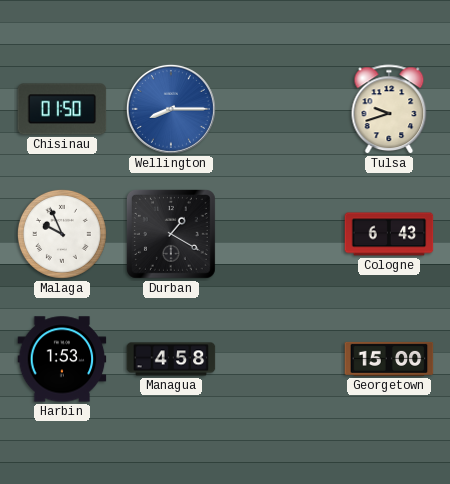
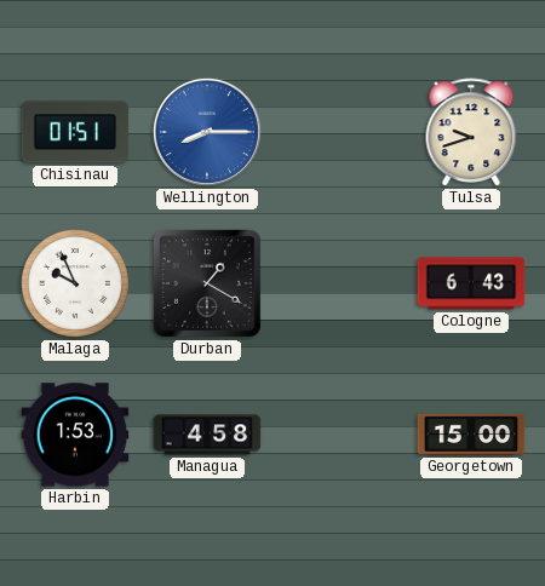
Chisinau: 01:50 -> 01:51
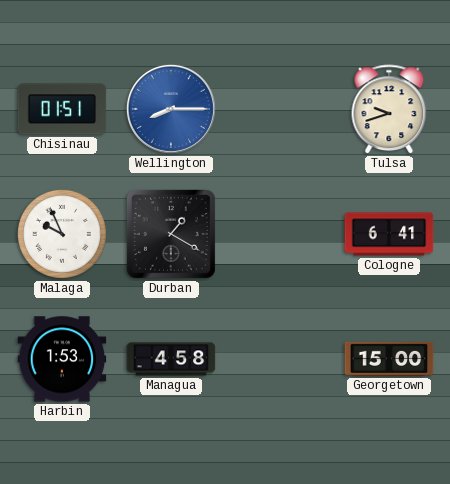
Cologne: 6:43 -> 6:41
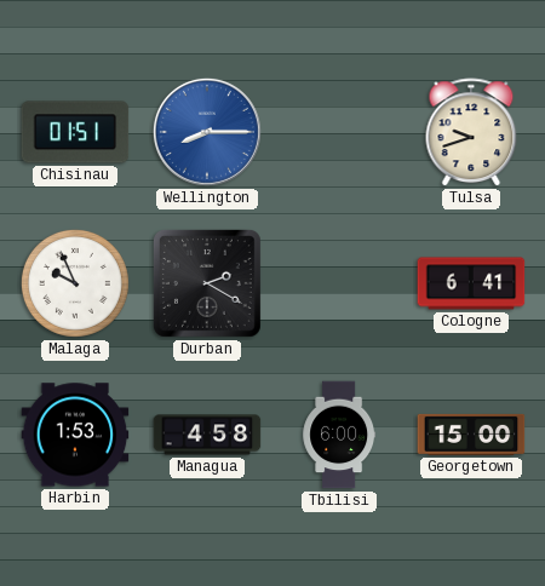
Durban: 1:20 -> 2:20
Tbilisi: none -> 6:00
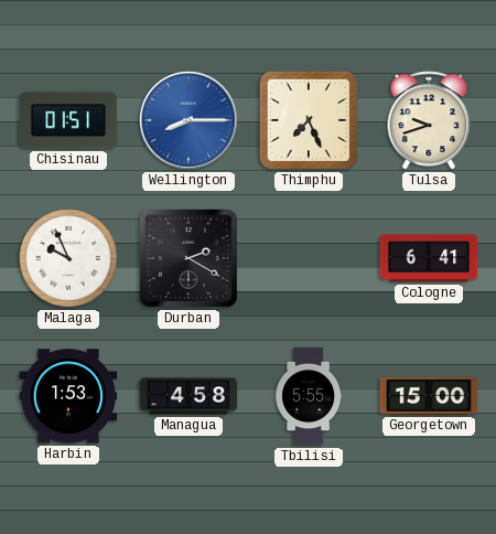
Thimphu: none -> 7:26
Tbilisi: 6:00 -> 5:55
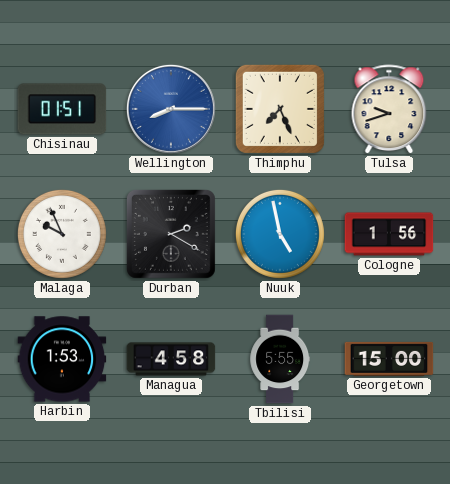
Nuuk: none -> 4:58
Cologne: 6:41 -> 1:56
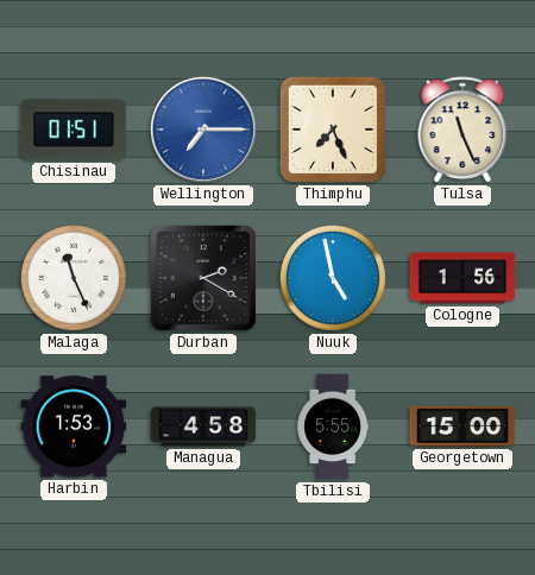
Wellington: 8:15 -> 7:15
Tulsa: 9:42 -> 11:26
Malaga: 9:56 -> 11:26
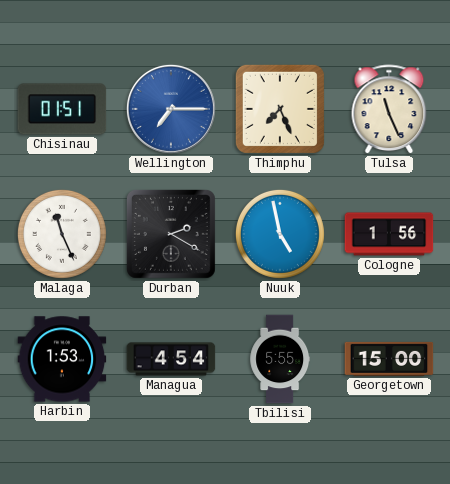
Managua: 4:58 -> 4:54
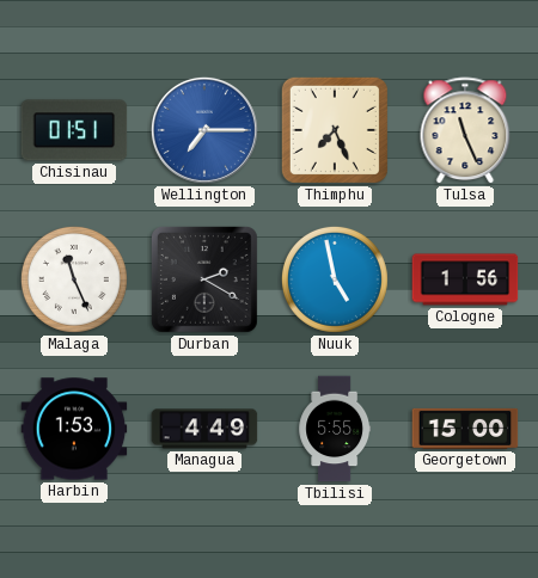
Managua: 4:54 -> 4:49
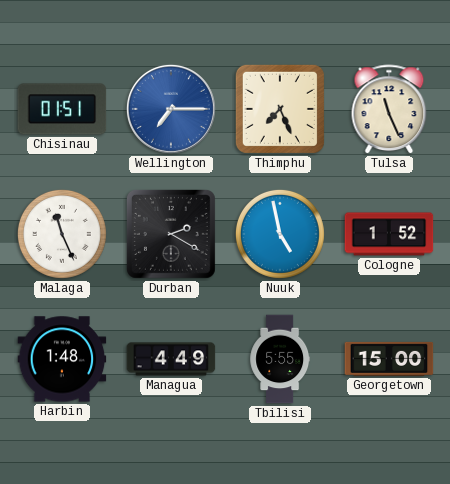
Cologne: 1:56 -> 1:52
Harbin: 1:53 -> 1:48
